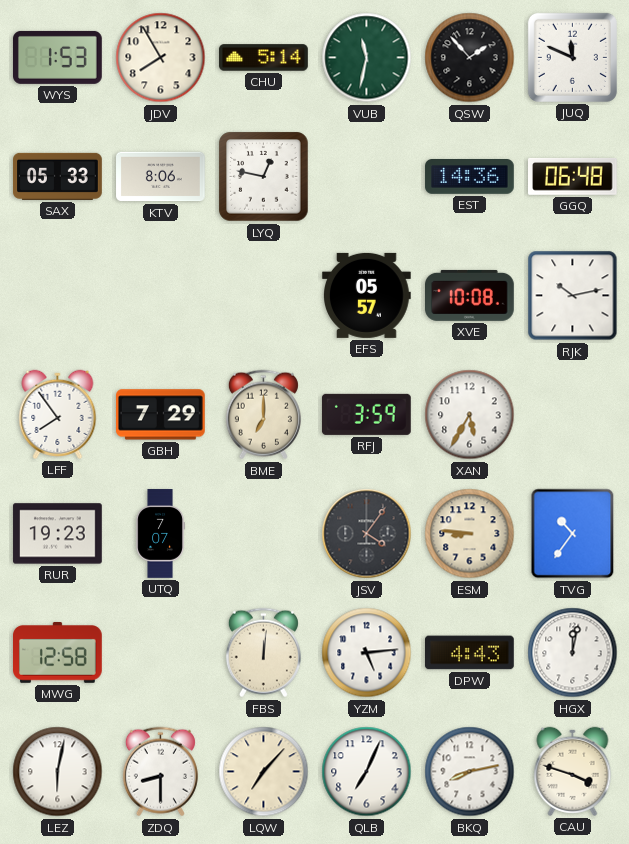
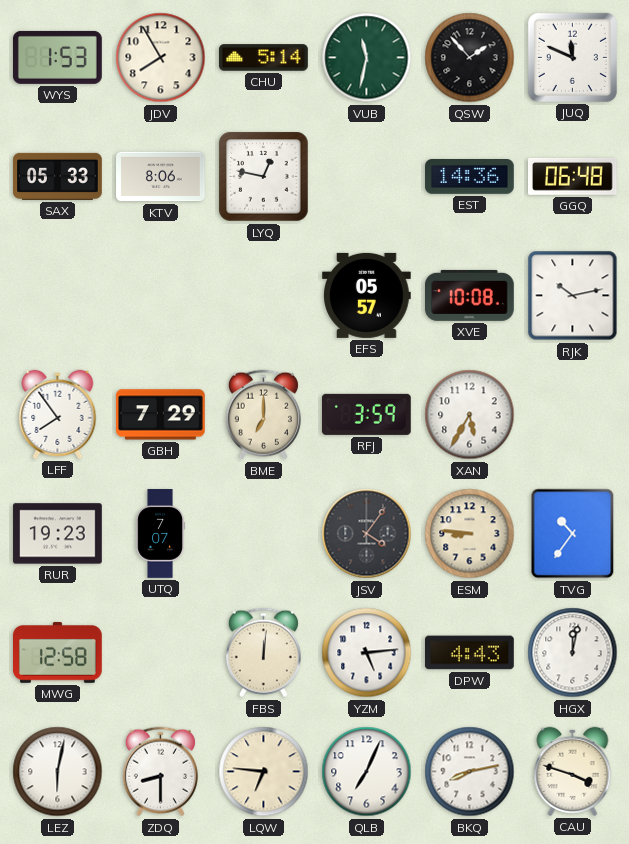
LQW: 7:07 -> 6:46
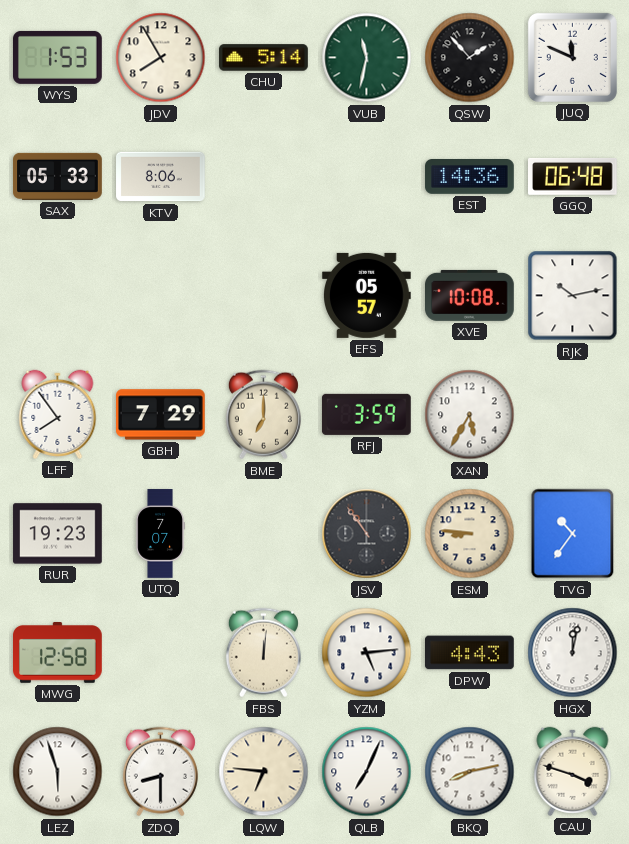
LYQ: 12:47 -> none
JSV: 4:06 -> 10:54
LEZ: 6:02 -> 5:57
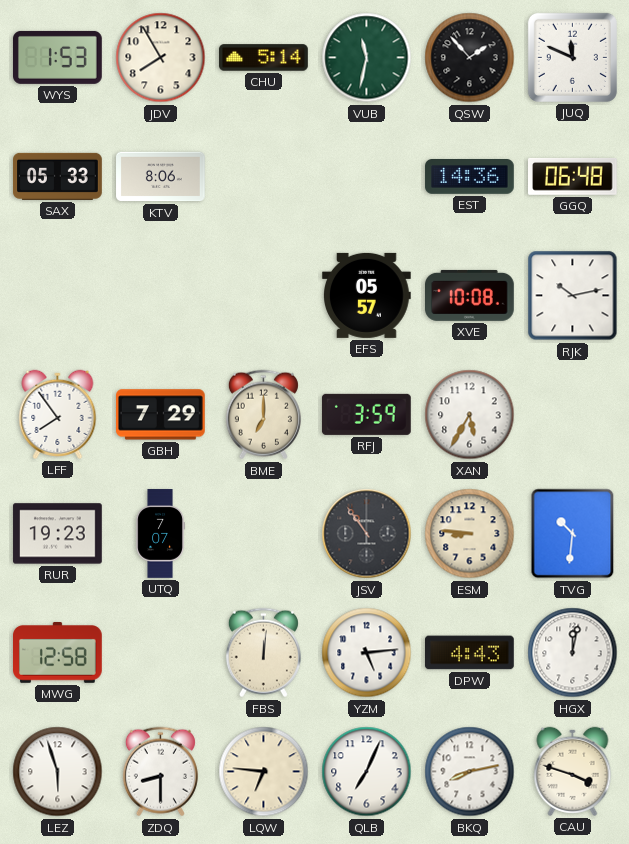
TVG: 10:36 -> 10:31
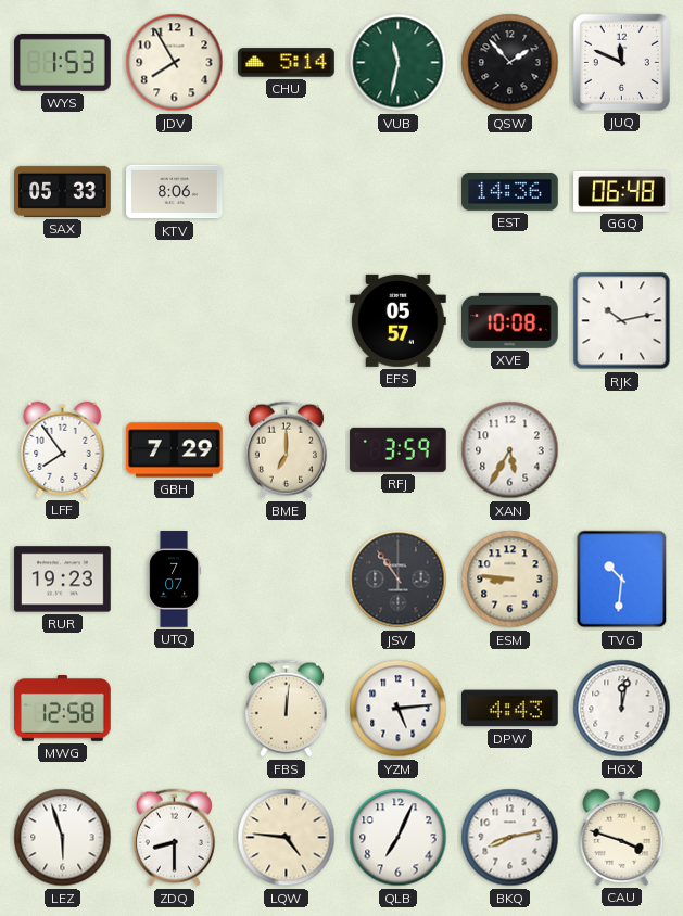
LQW: 6:46 -> 4:46
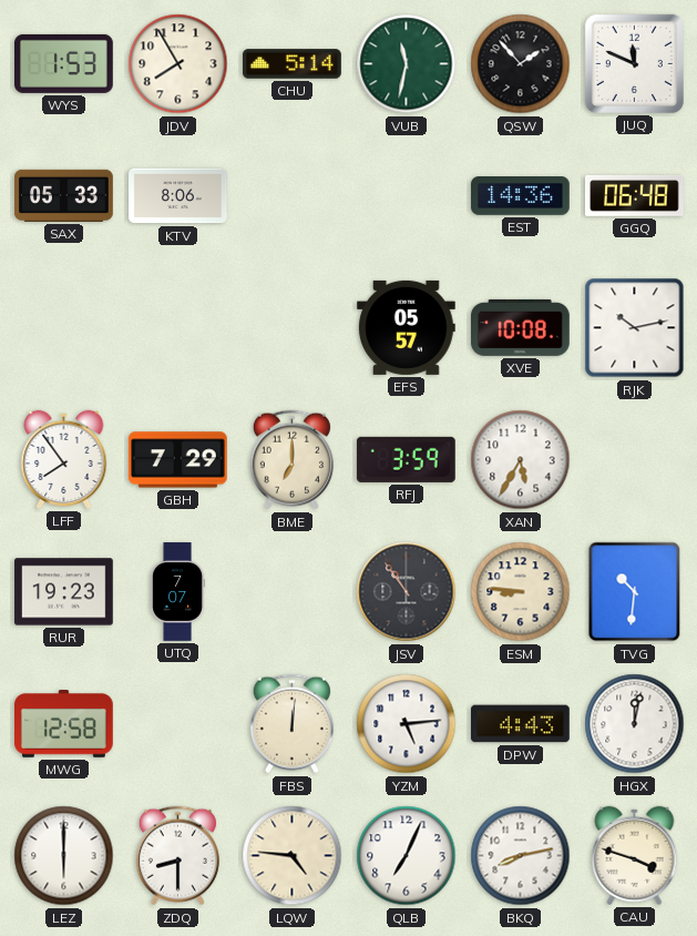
LEZ: 5:57 -> 6:00
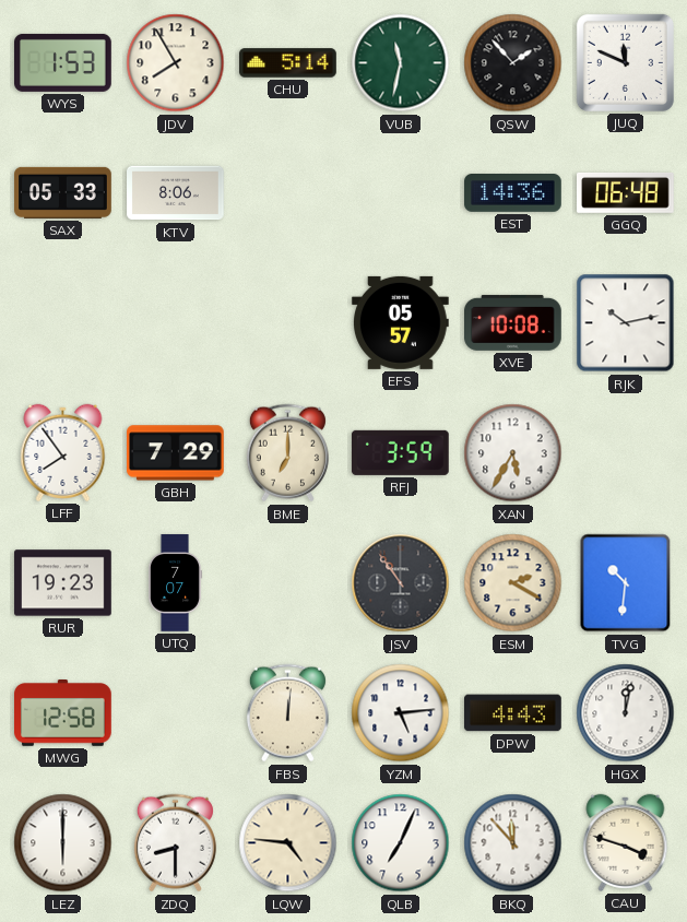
ESM: 8:46 -> 2:20
BKQ: 8:13 -> 11:53
